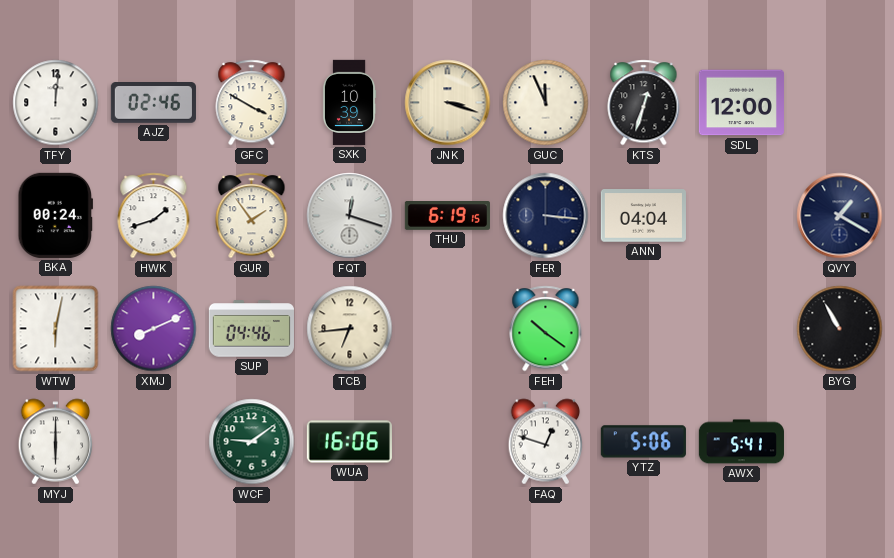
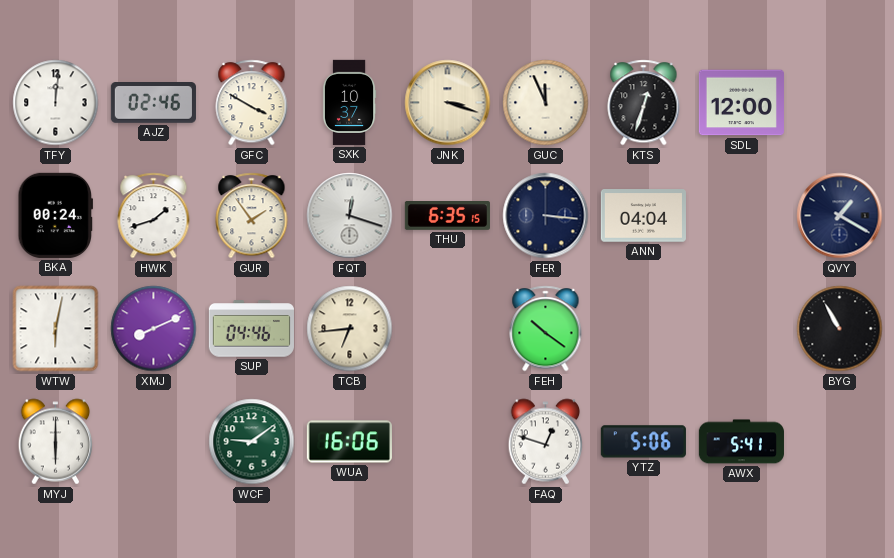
SXK: 10:39 -> 10:37
THU: 6:19 -> 6:35
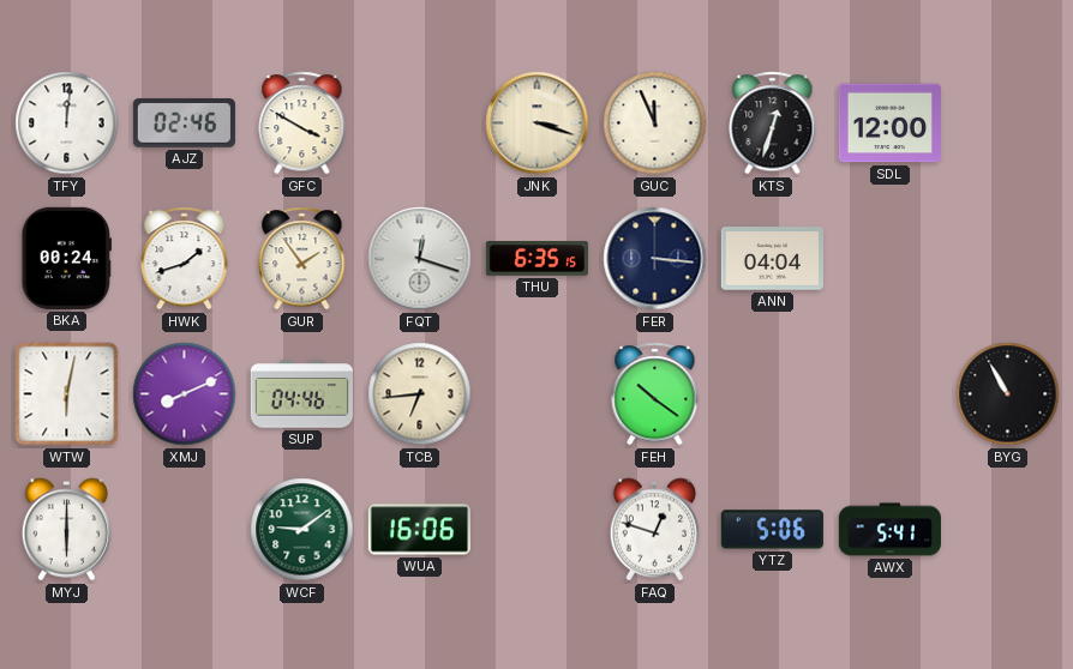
SXK: 10:37 -> none
QVY: 1:20 -> none
